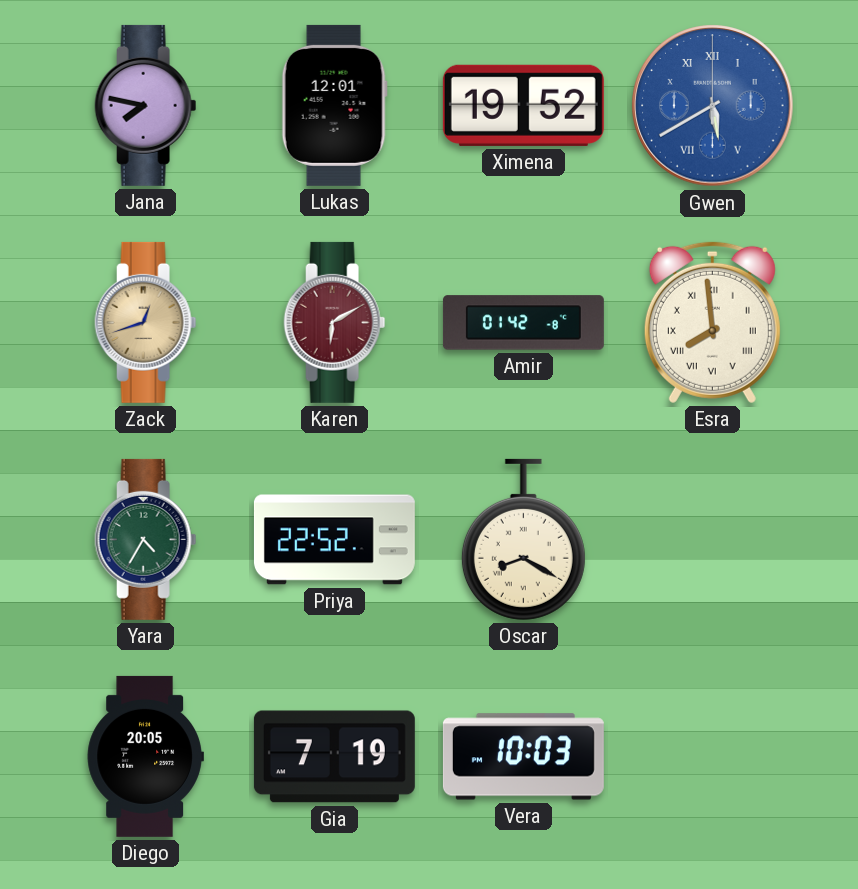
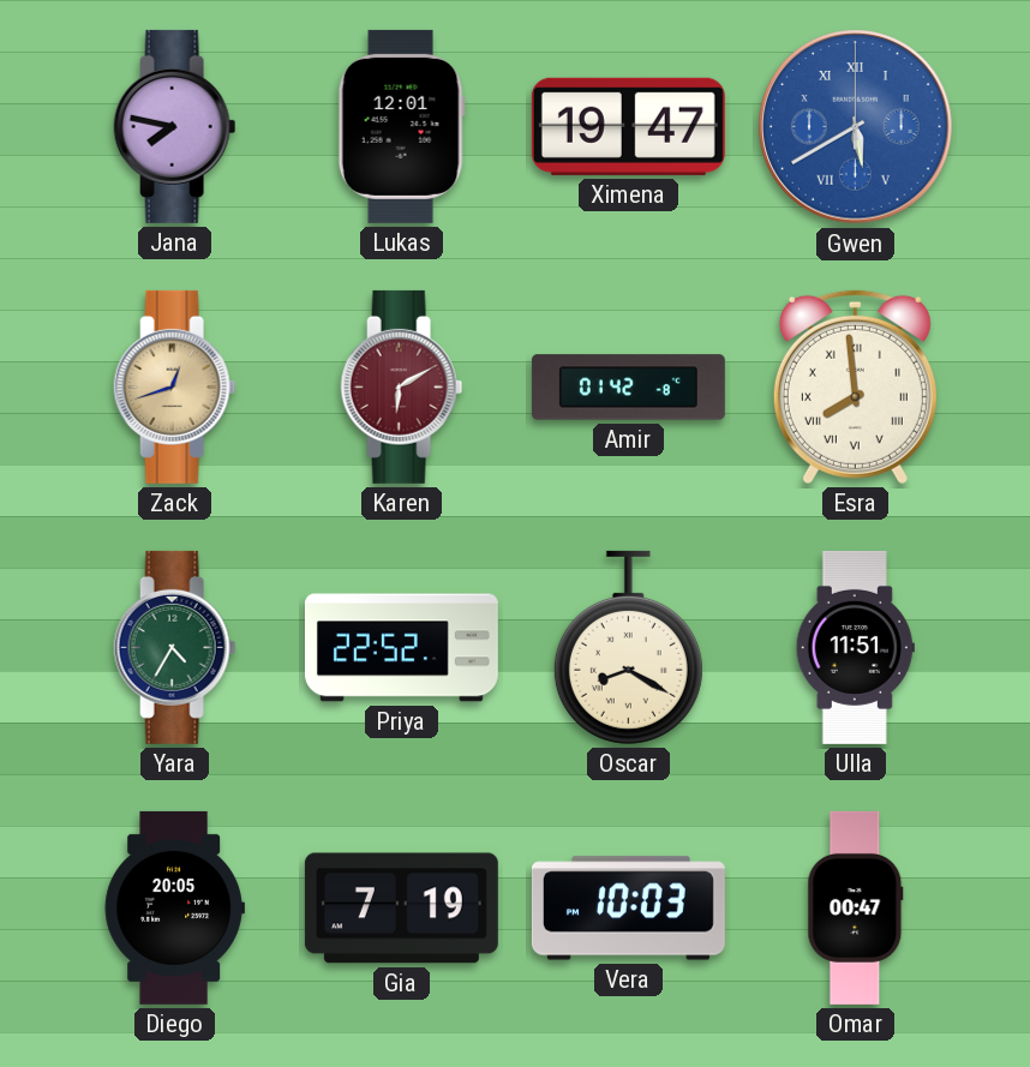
Ximena: 19:52 -> 19:47
Ulla: none -> 11:51
Omar: none -> 00:47
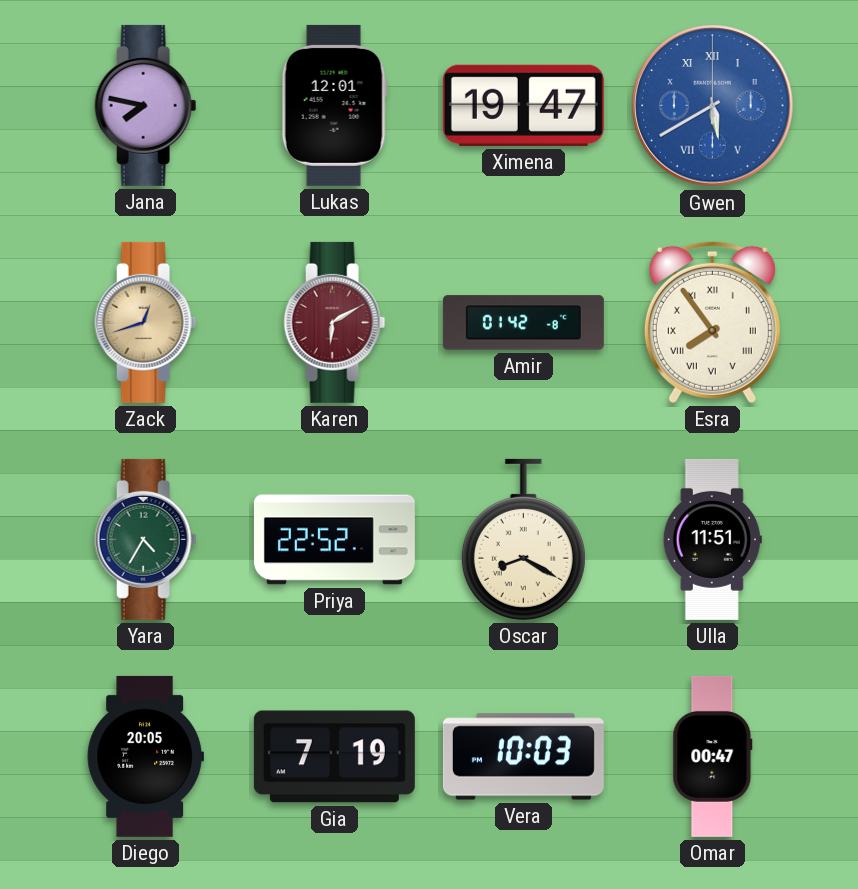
Esra: 7:59 -> 7:54
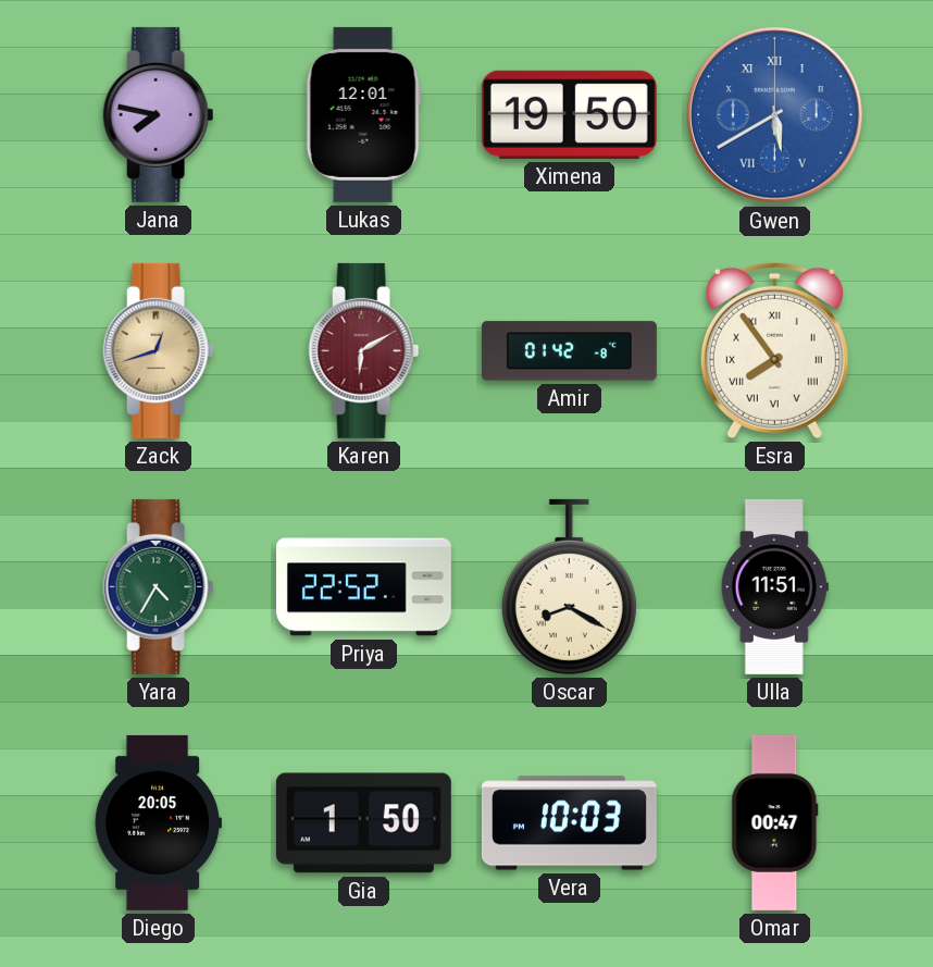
Ximena: 19:47 -> 19:50
Gia: 7:19 -> 1:50
